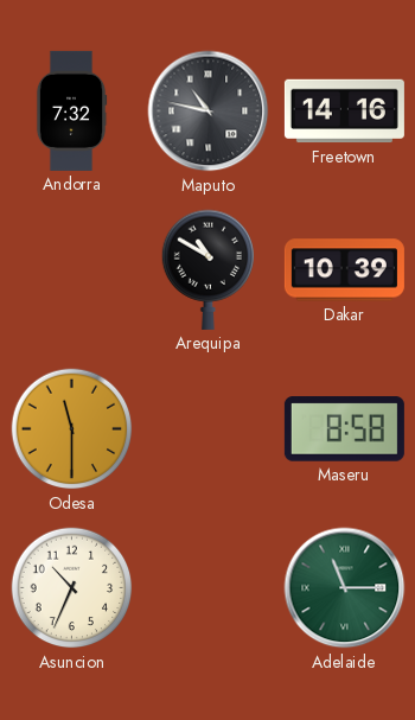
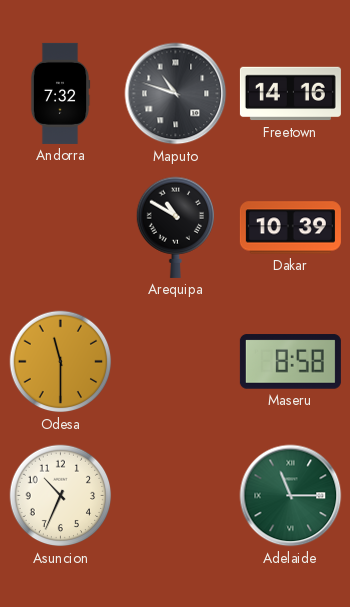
Maputo: 10:47 -> 10:48
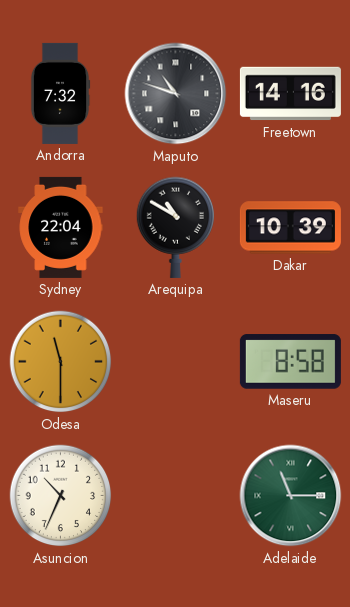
Sydney: none -> 22:04
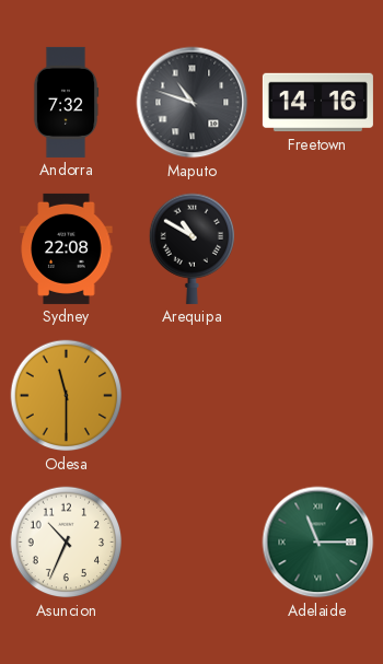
Sydney: 22:04 -> 22:08
Dakar: 10:39 -> none
Maseru: 8:58 -> none
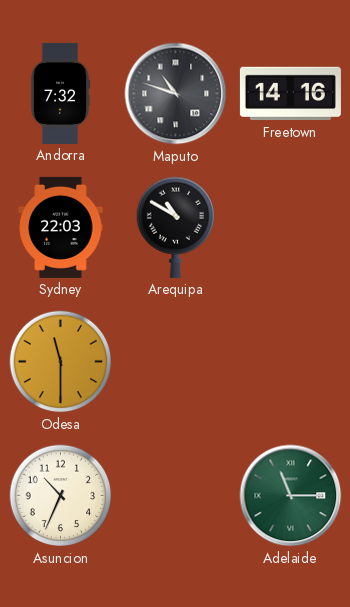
Sydney: 22:08 -> 22:03
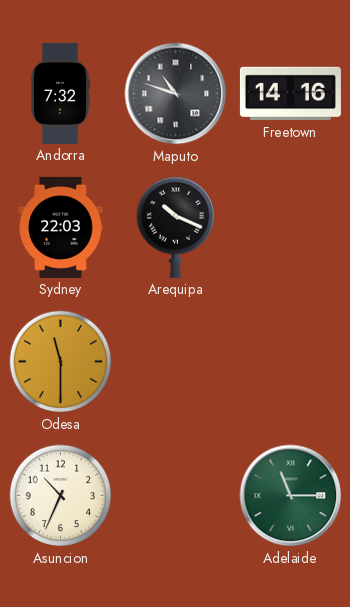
Arequipa: 10:50 -> 10:19
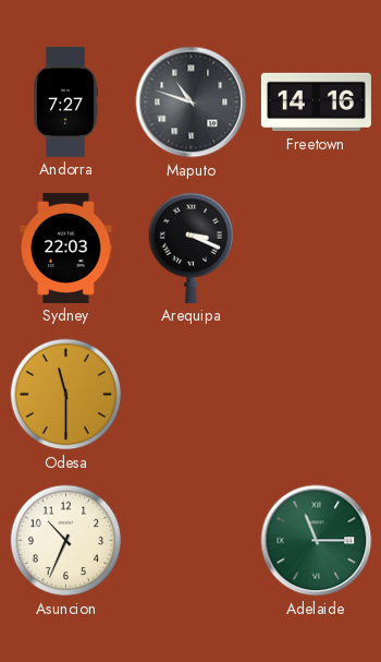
Andorra: 7:32 -> 7:27
Arequipa: 10:19 -> 3:19
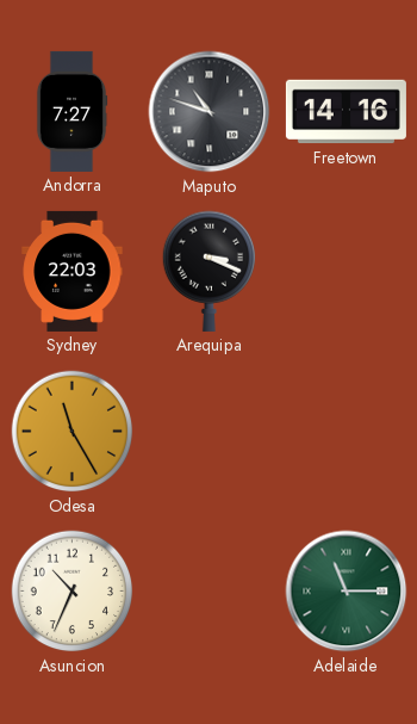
Odesa: 11:30 -> 11:25
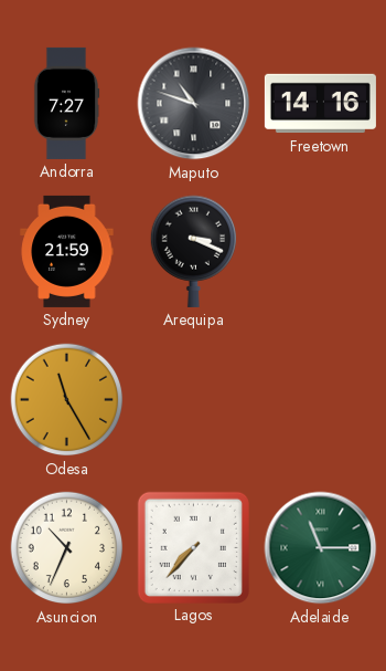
Sydney: 22:03 -> 21:59
Lagos: none -> 7:37
